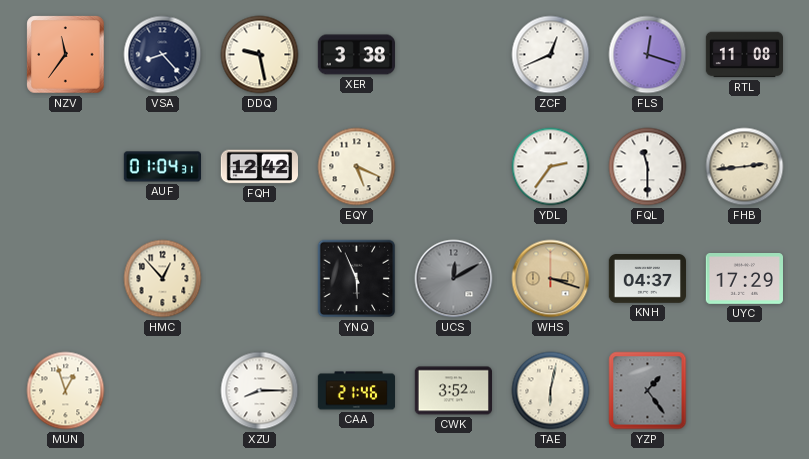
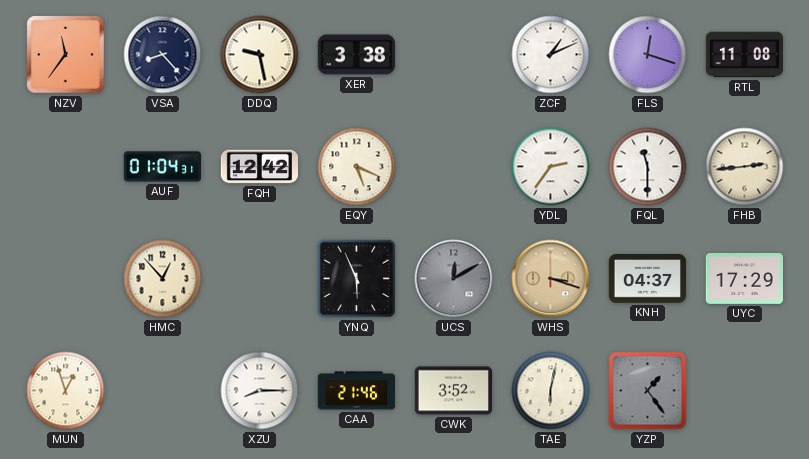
ZCF: 12:41 -> 1:11
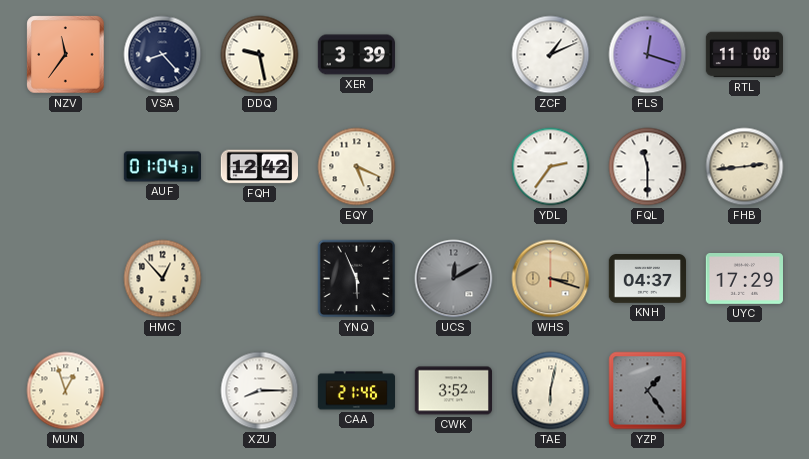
XER: 3:38 -> 3:39
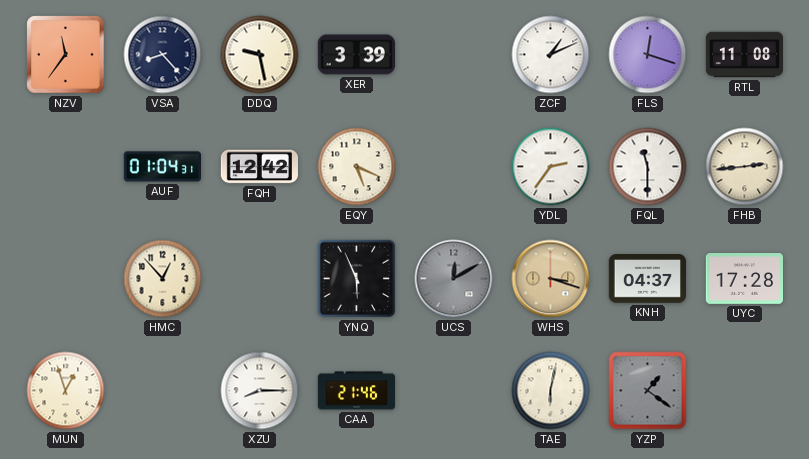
UYC: 17:29 -> 17:28
CWK: 3:52 -> none
YZP: 1:24 -> 1:21
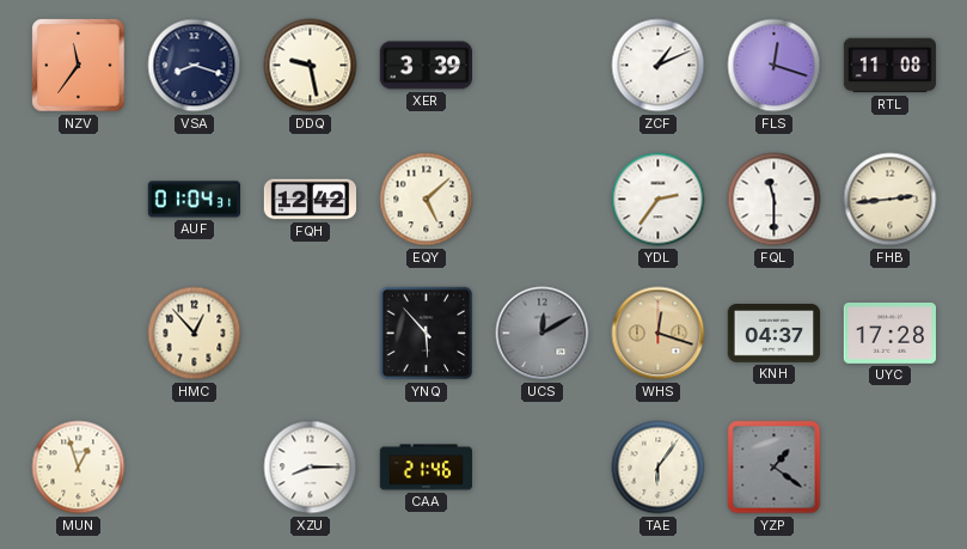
VSA: 8:23 -> 8:18
EQY: 5:19 -> 5:08
YNQ: 5:56 -> 5:53
WHS: 3:18 -> 12:18
TAE: 6:02 -> 6:06
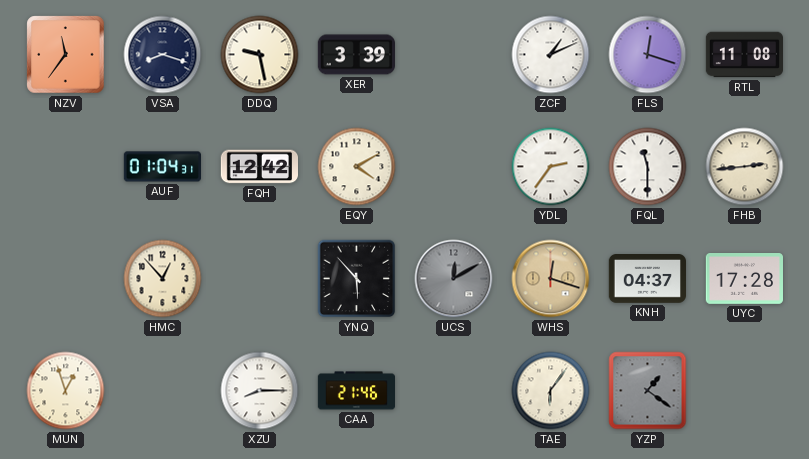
EQY: 5:08 -> 4:10
